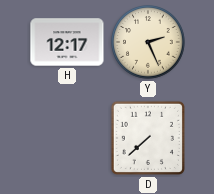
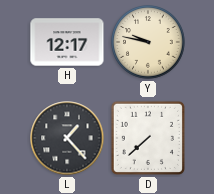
Y: 2:26 -> 9:47
L: none -> 1:23
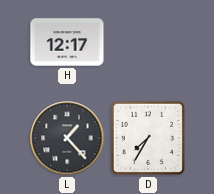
Y: 9:47 -> none
D: 7:38 -> 7:35
